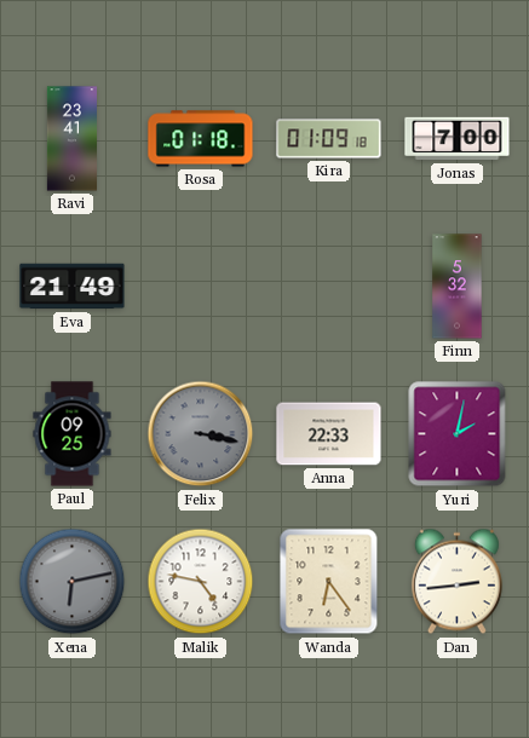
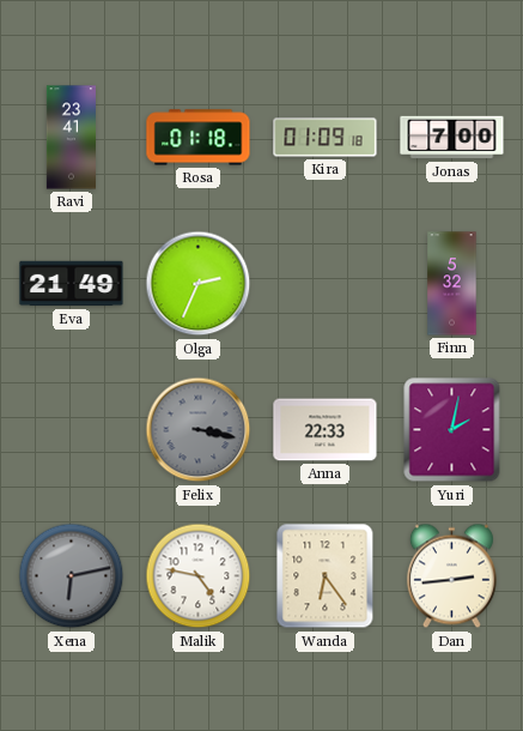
Olga: none -> 2:34
Paul: 09:25 -> none
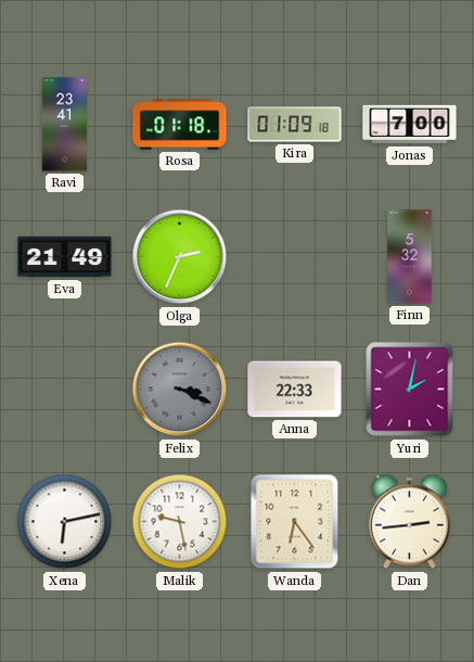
Felix: 3:17 -> 3:19
Xena dial: grey -> white
Malik: 4:47 -> 9:28
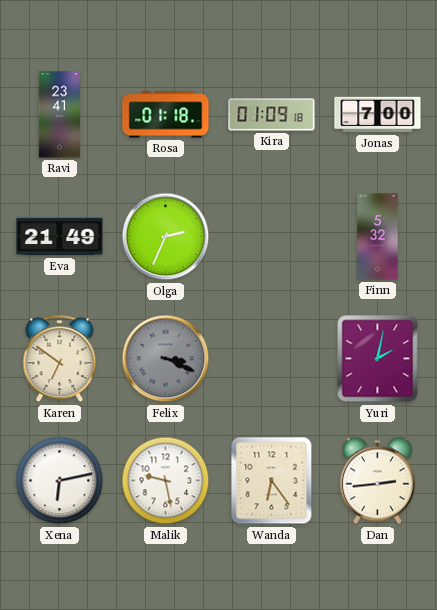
Karen: none -> 6:51
Anna: 22:33 -> none
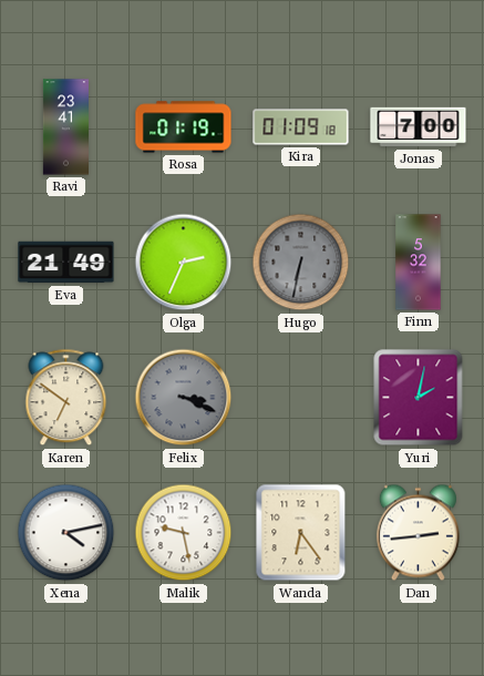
Rosa: 01:18 -> 01:19
Hugo: none -> 6:32
Xena: 6:13 -> 4:13
